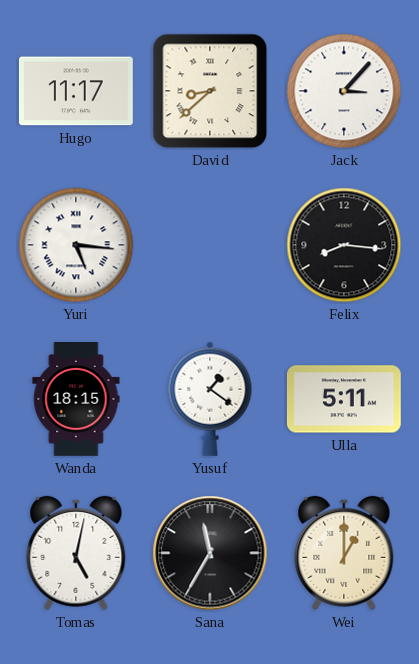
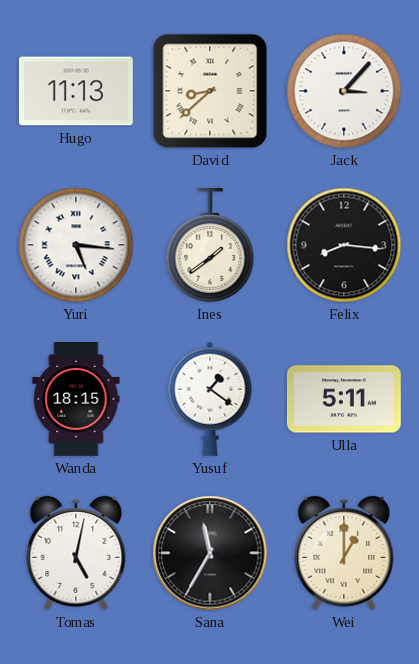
Hugo: 11:17 -> 11:13
Ines: none -> 1:39
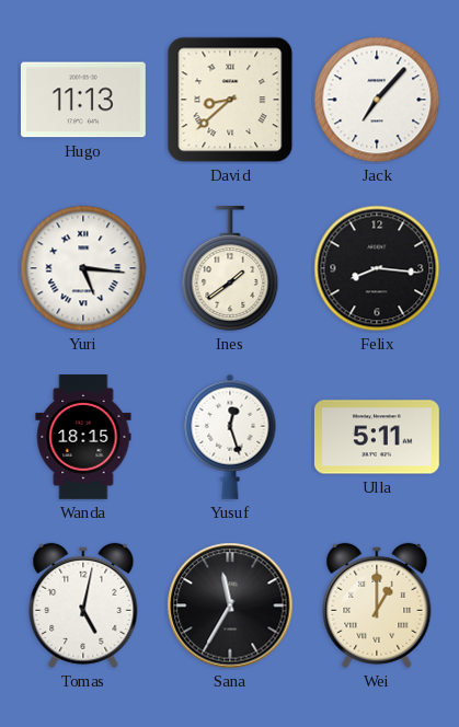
Jack: 3:07 -> 7:07
Yusuf: 1:21 -> 12:27
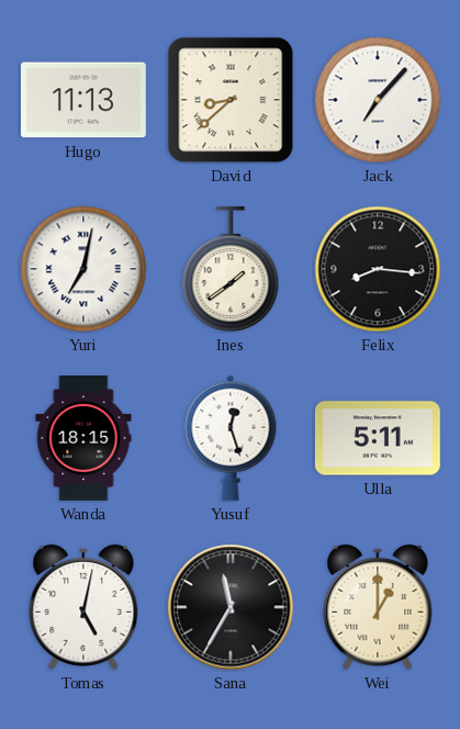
Yuri: 5:16 -> 7:02
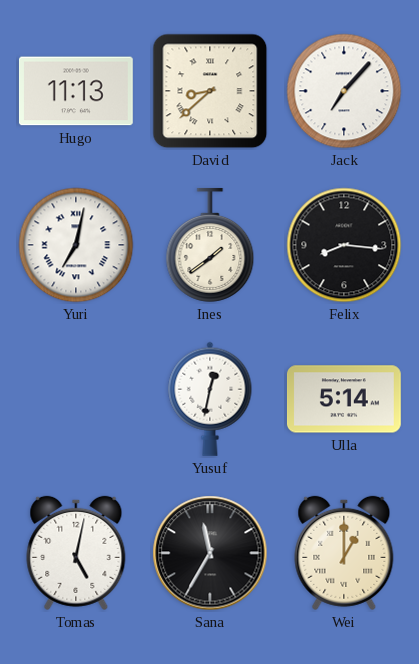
Wanda: 18:15 -> none
Yusuf: 12:27 -> 12:32
Ulla: 5:11 -> 5:14
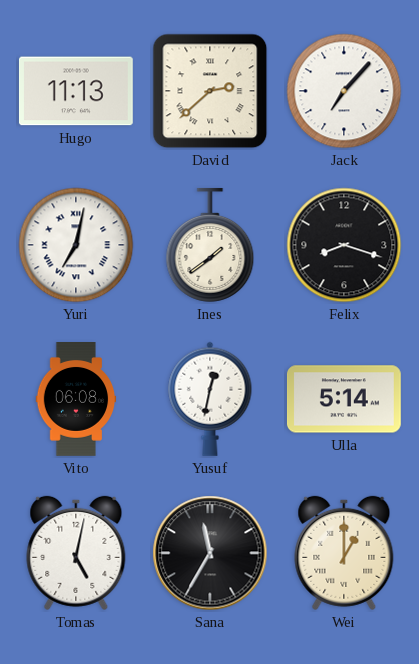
David: 8:38 -> 2:38
Felix: 8:16 -> 8:18
Vito: none -> 06:08
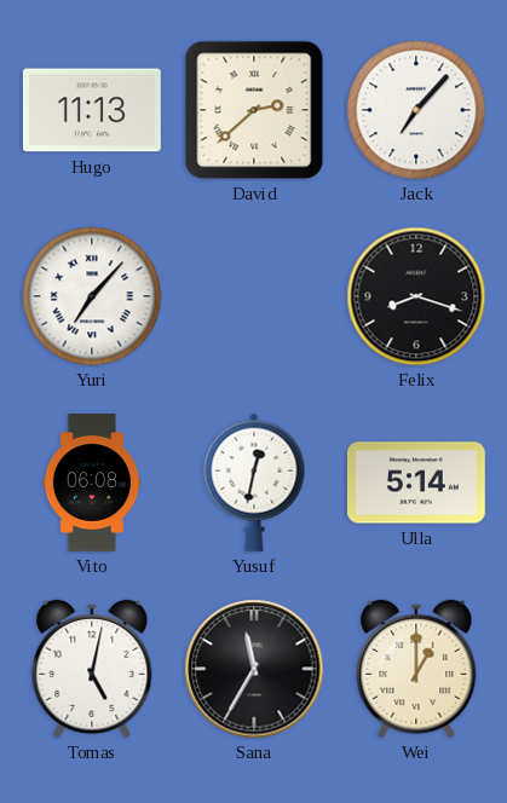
Yuri: 7:02 -> 7:07
Ines: 1:39 -> none
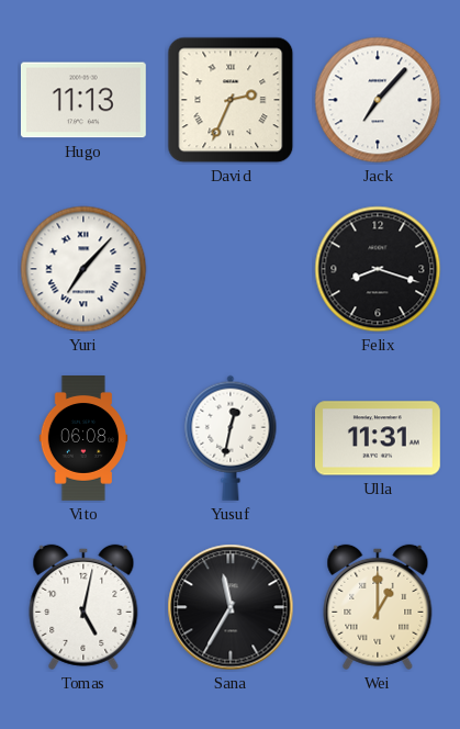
David: 2:38 -> 2:34
Ulla: 5:14 -> 11:31
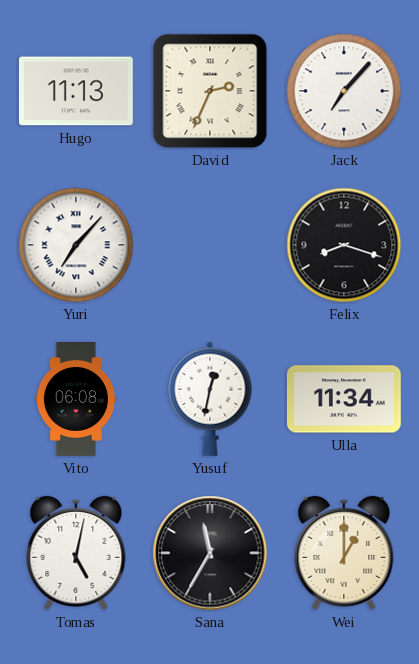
Ulla: 11:31 -> 11:34
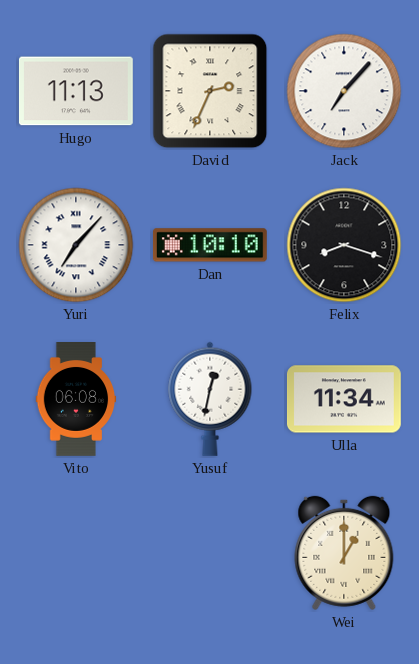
Dan: none -> 10:10
Tomas: 5:02 -> none
Sana: 11:35 -> none
